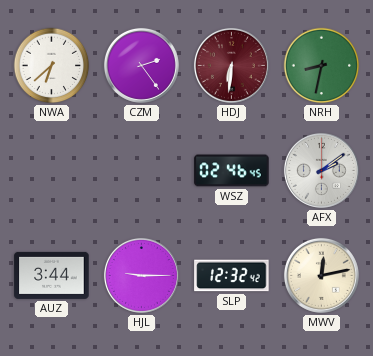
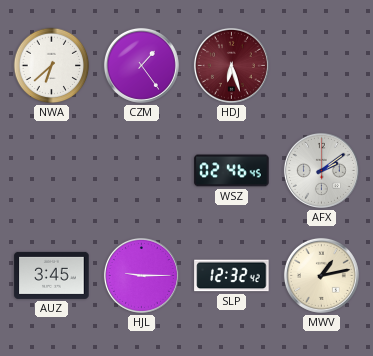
CZM: 2:24 -> 1:24
HDJ: 6:31 -> 6:27
NRH: 8:32 -> none
AUZ: 3:44 -> 3:45
MWV: 12:13 -> 1:13
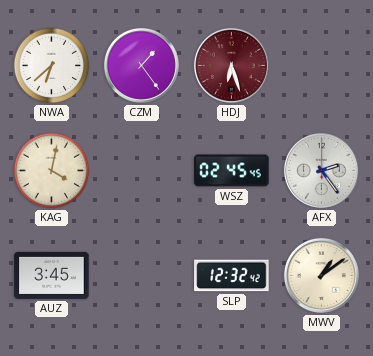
KAG: none -> 4:02
WSZ: 02:46 -> 02:45
AFX: 2:09 -> 2:24
HJL: 9:15 -> none
MWV: 1:13 -> 1:09
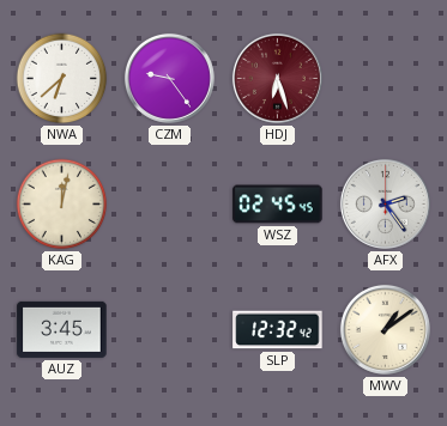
CZM: 1:24 -> 9:24
KAG: 4:02 -> 12:02
